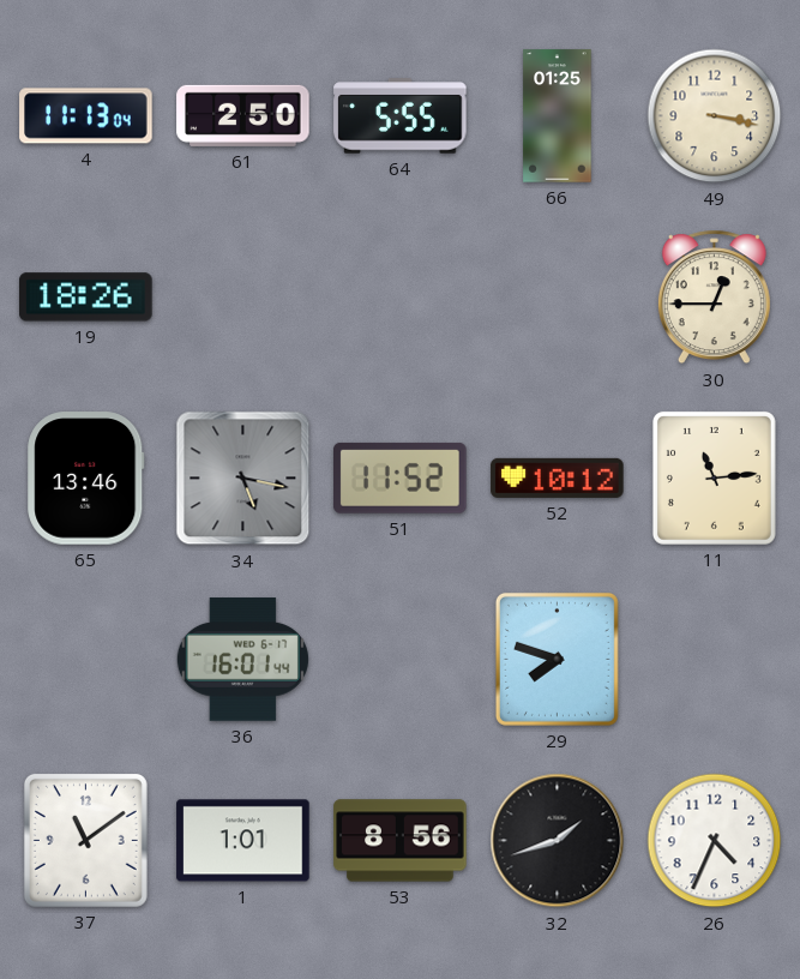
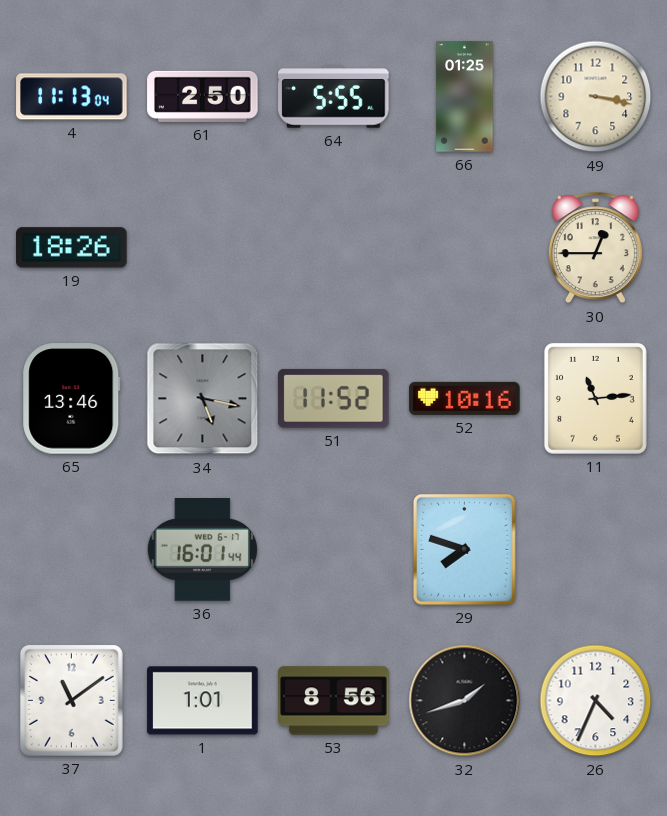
52: 10:12 -> 10:16
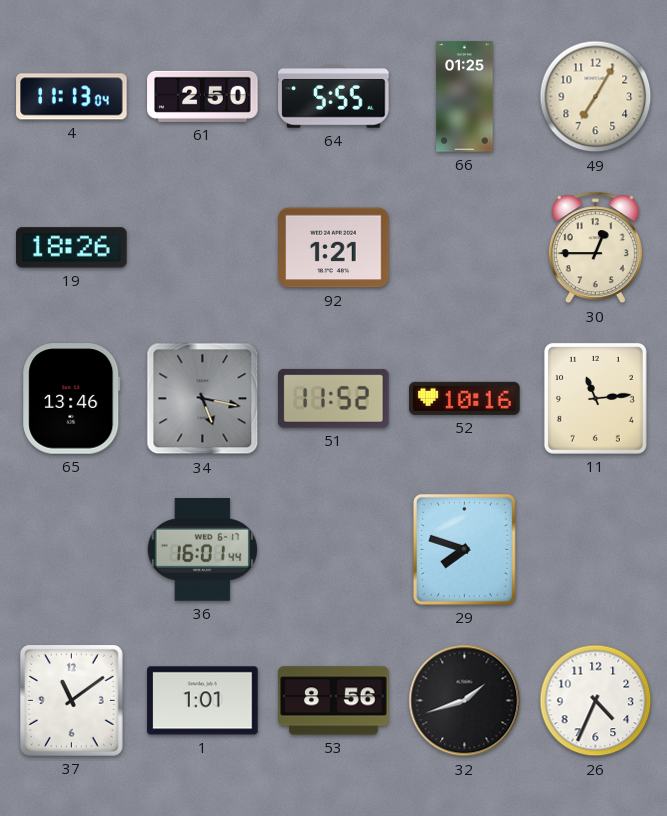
49: 3:17 -> 7:05
92: none -> 1:21
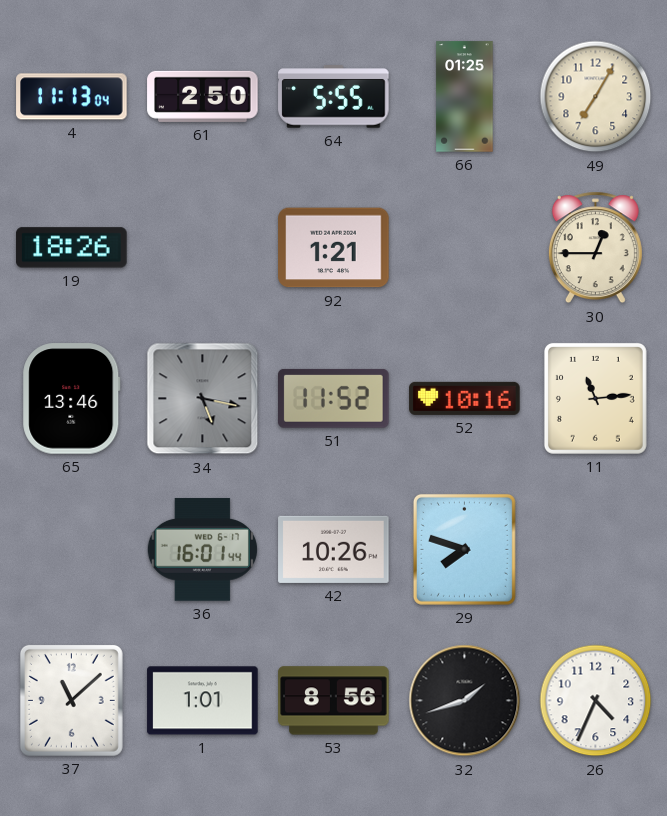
42: none -> 10:26
37: 11:09 -> 11:08
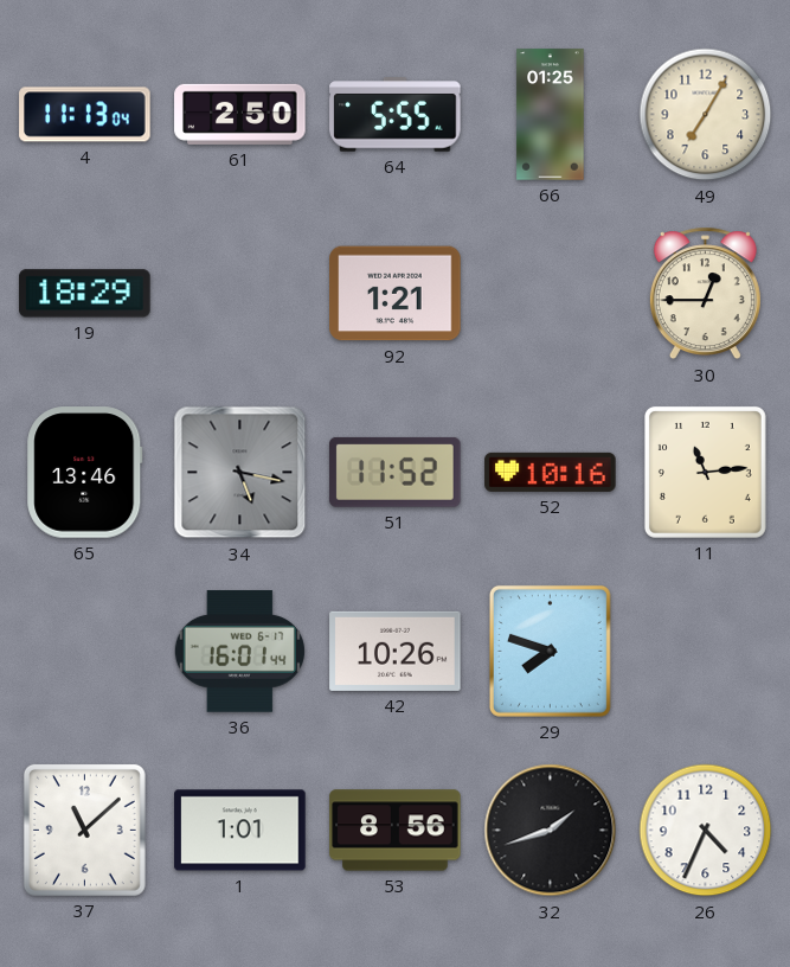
19: 18:26 -> 18:29
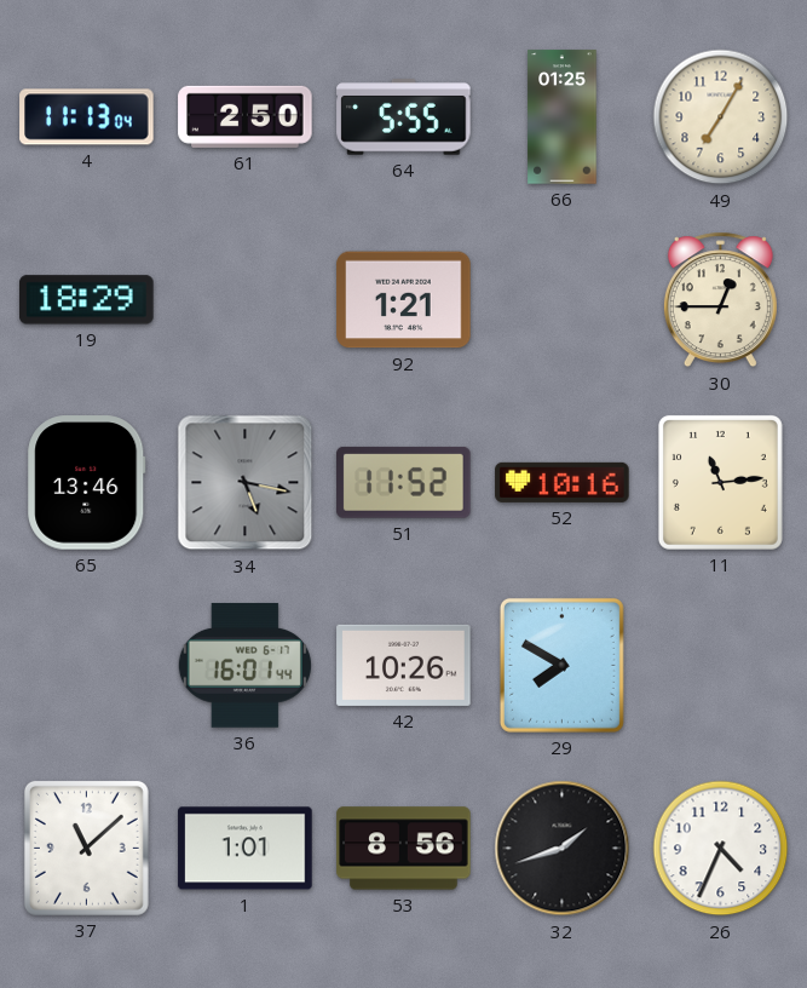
29: 7:48 -> 7:50
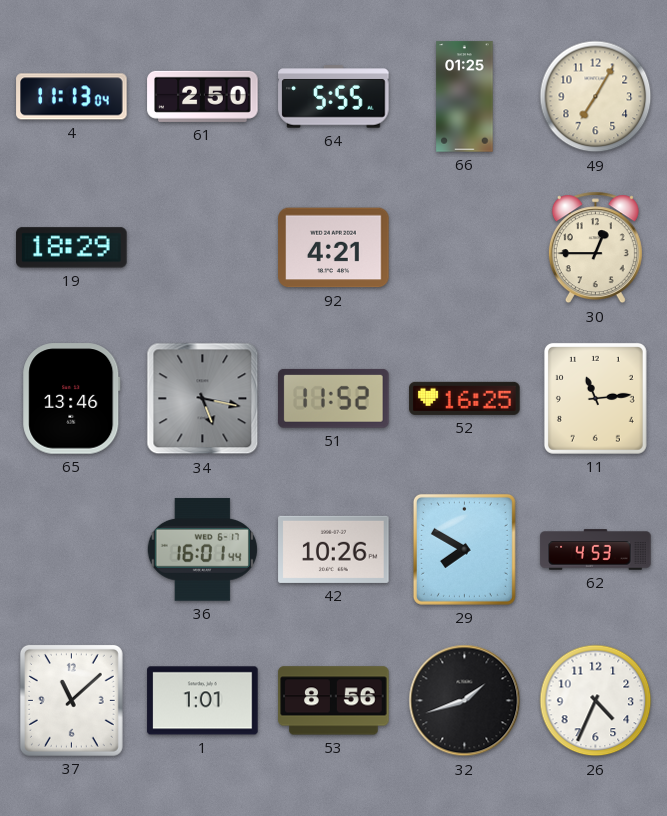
92: 1:21 -> 4:21
52: 10:16 -> 16:25
62: none -> 4:53
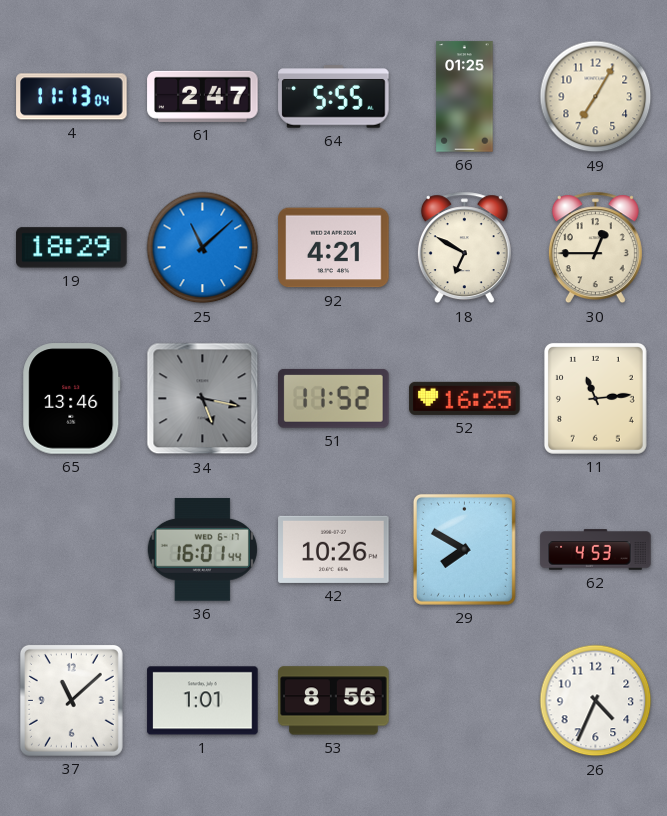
61: 2:50 -> 2:47
25: none -> 11:08
18: none -> 6:50
32: 1:42 -> none
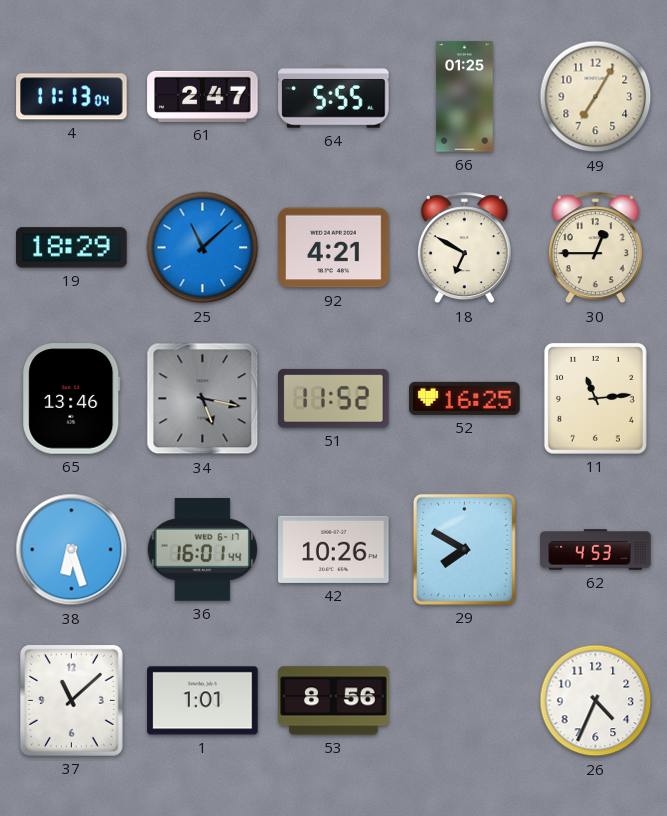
38: none -> 6:27
